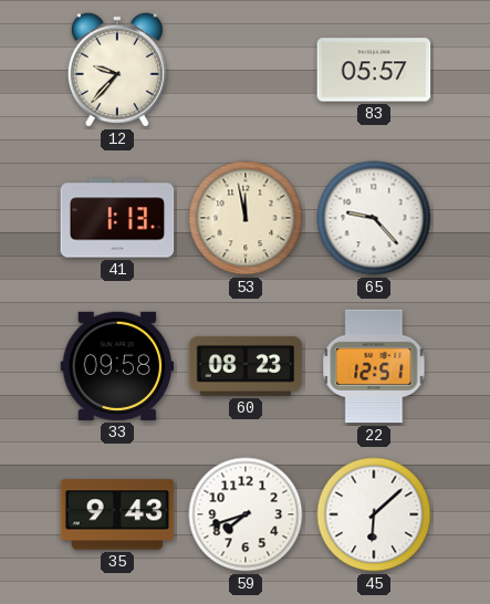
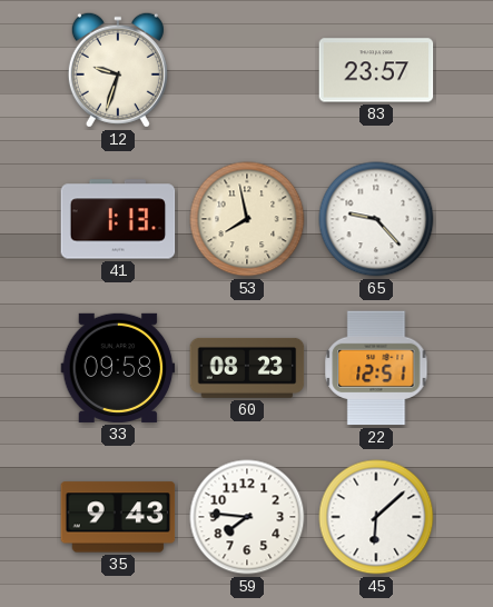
12: 9:37 -> 9:33
83: 05:57 -> 23:57
53: 11:58 -> 7:58
59: 7:42 -> 7:46
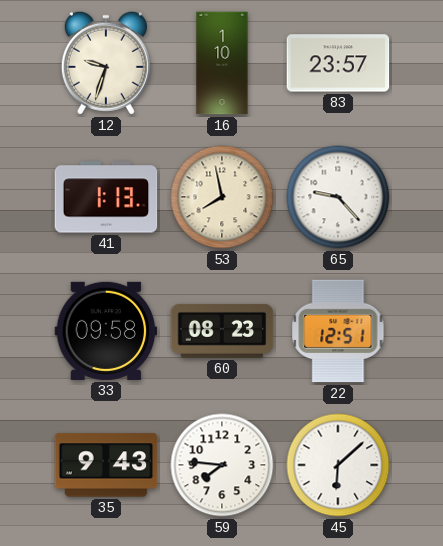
16: none -> 1:10
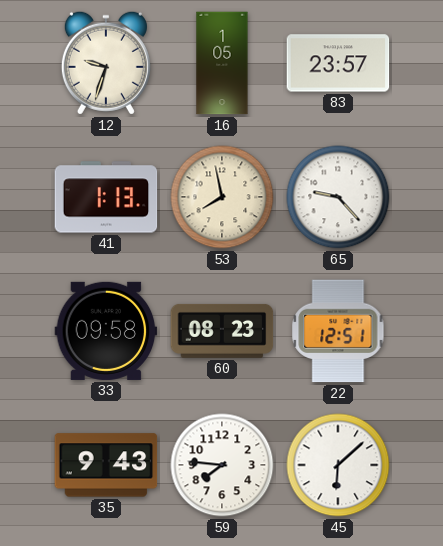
16: 1:10 -> 1:05
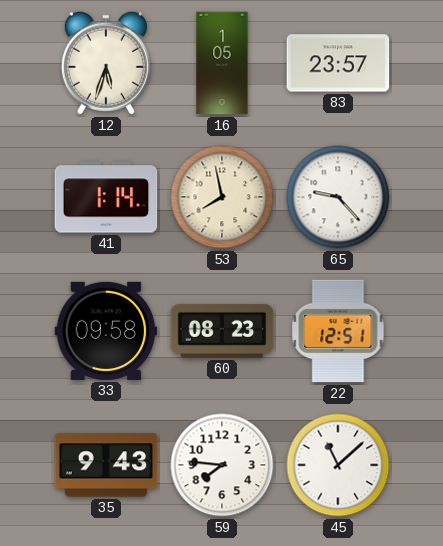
12: 9:33 -> 5:33
41: 1:13 -> 1:14
45: 6:08 -> 11:08
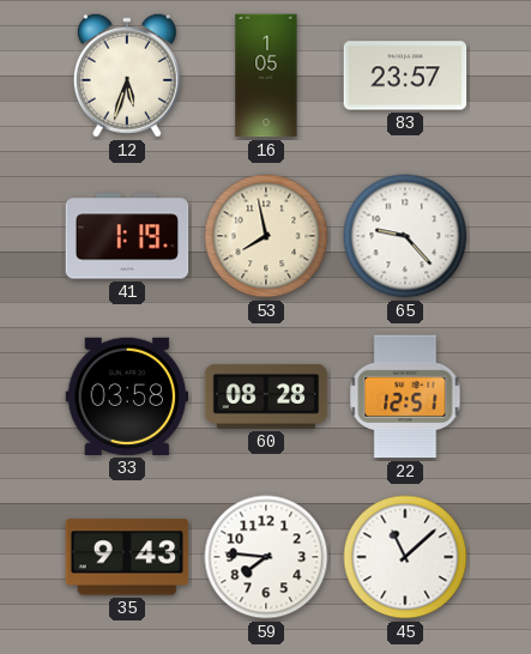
41: 1:14 -> 1:19
33: 09:58 -> 03:58
60: 08:23 -> 08:28
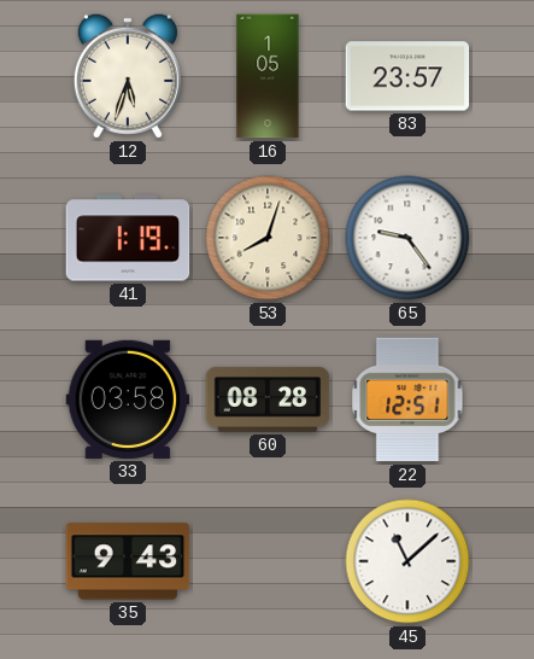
53: 7:58 -> 8:03
65: 9:23 -> 9:24
59: 7:46 -> none
